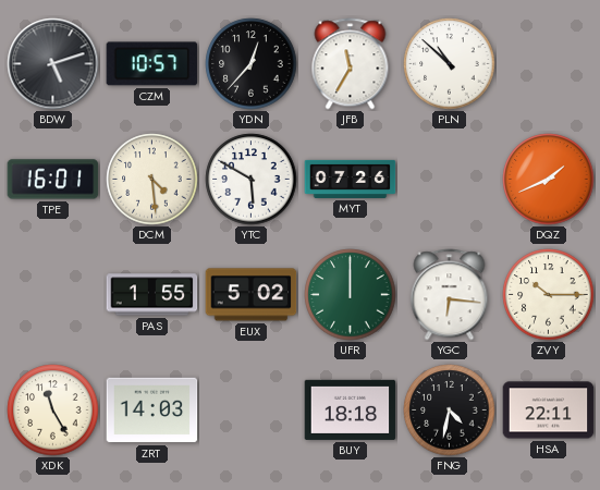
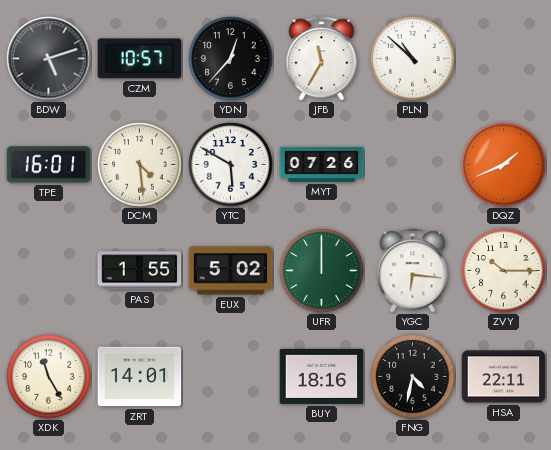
ZRT: 14:03 -> 14:01
BUY: 18:18 -> 18:16
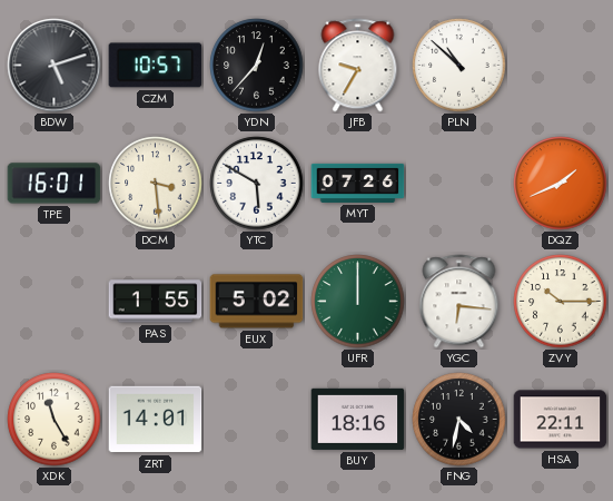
JFB: 11:35 -> 9:35
DCM: 4:29 -> 3:29
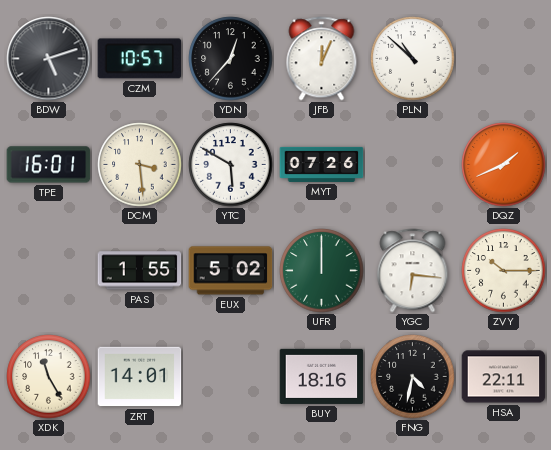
JFB: 9:35 -> 12:04
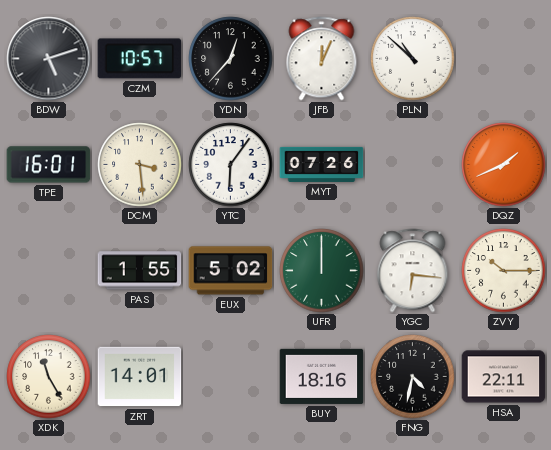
YTC: 5:50 -> 6:06
